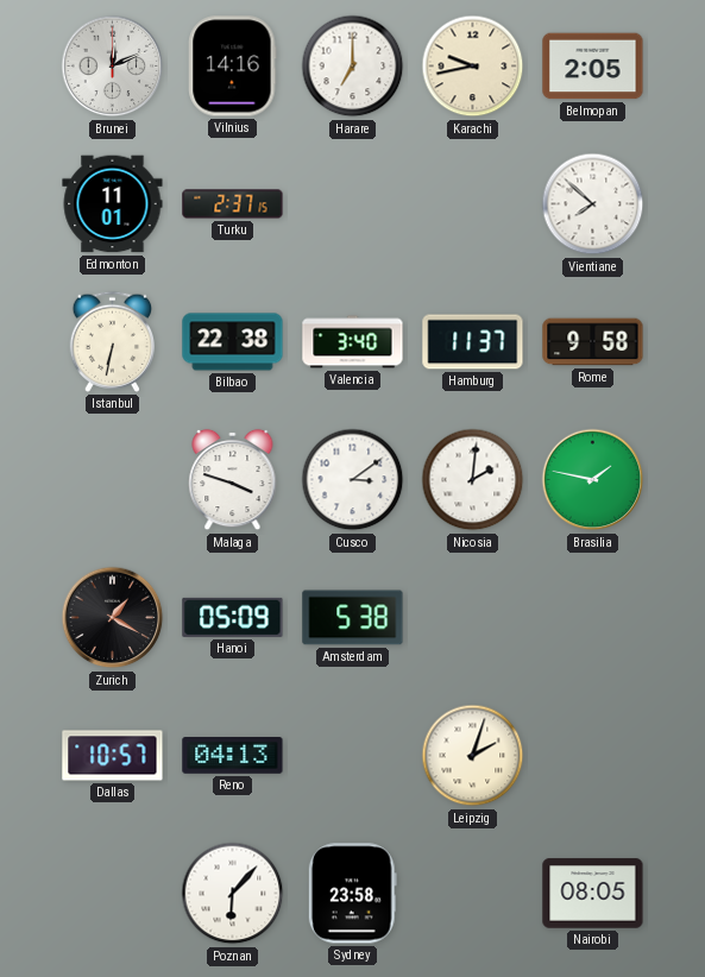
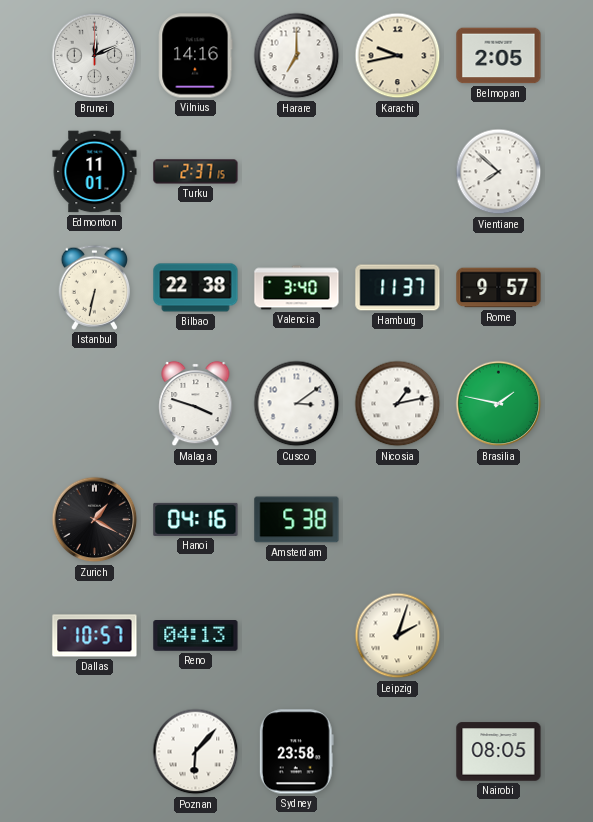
Rome: 9:58 -> 9:57
Nicosia: 2:01 -> 1:13
Hanoi: 05:09 -> 04:16
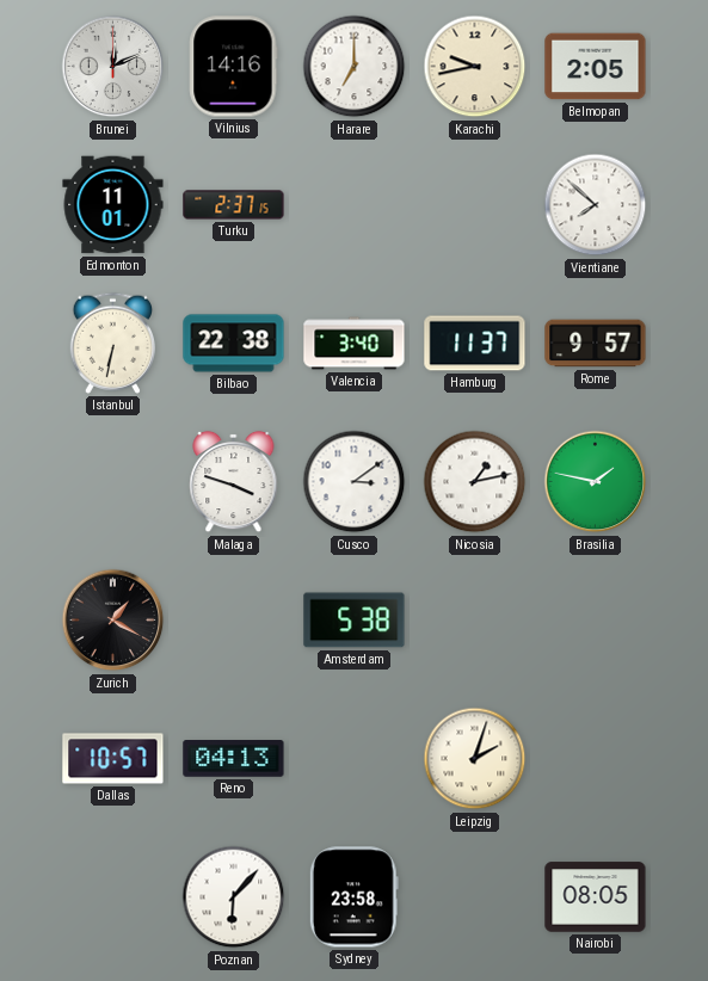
Hanoi: 04:16 -> none
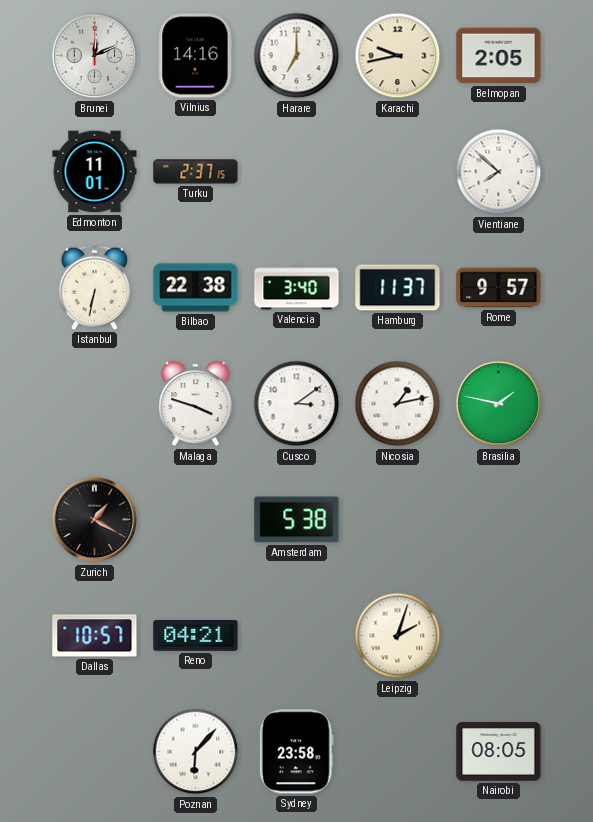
Reno: 04:13 -> 04:21
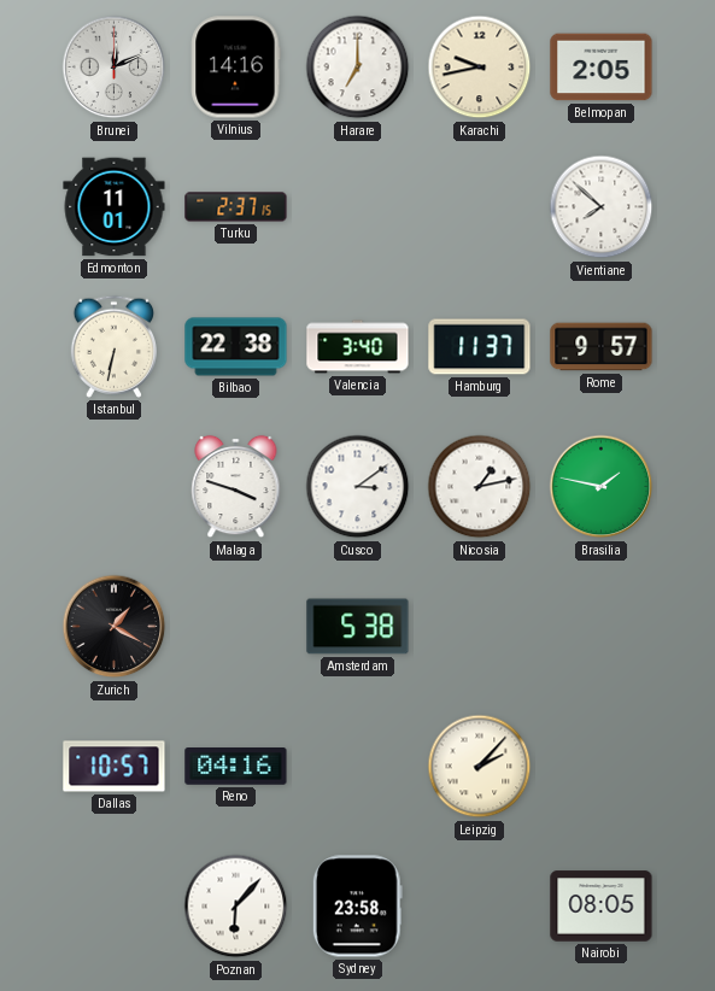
Reno: 04:21 -> 04:16
Leipzig: 2:03 -> 2:07
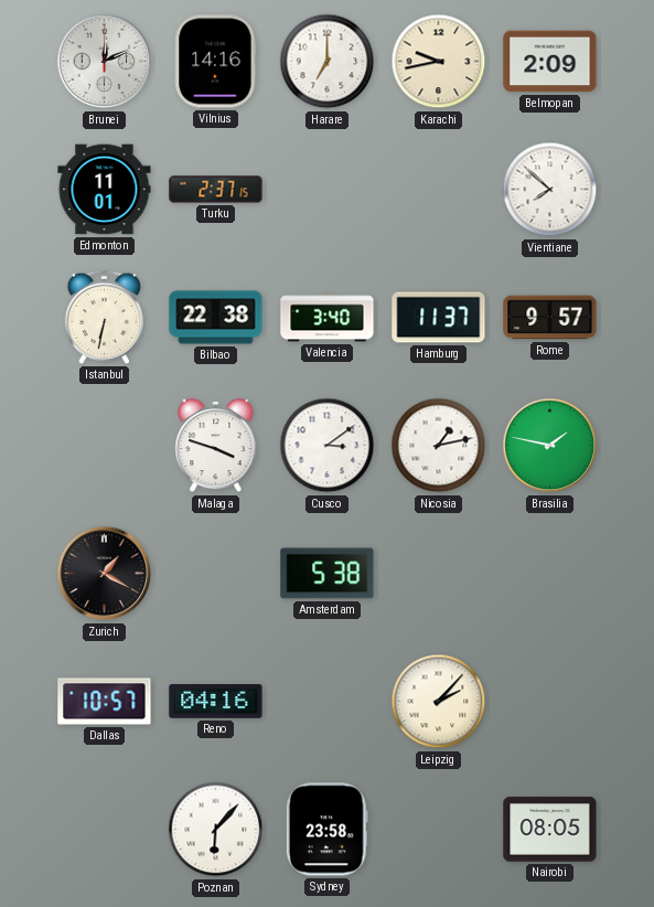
Belmopan: 2:05 -> 2:09
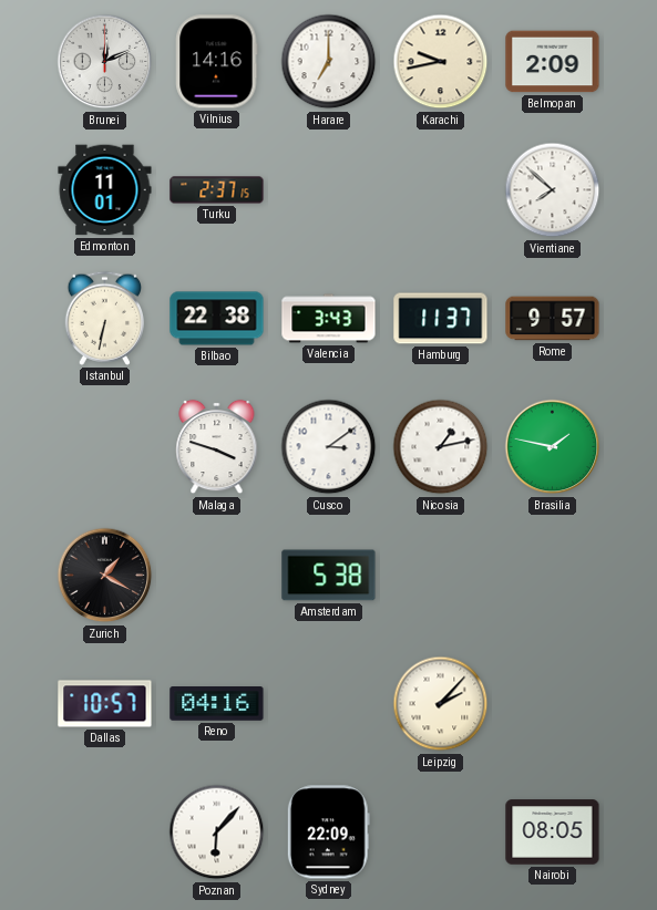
Valencia: 3:40 -> 3:43
Sydney: 23:58 -> 22:09
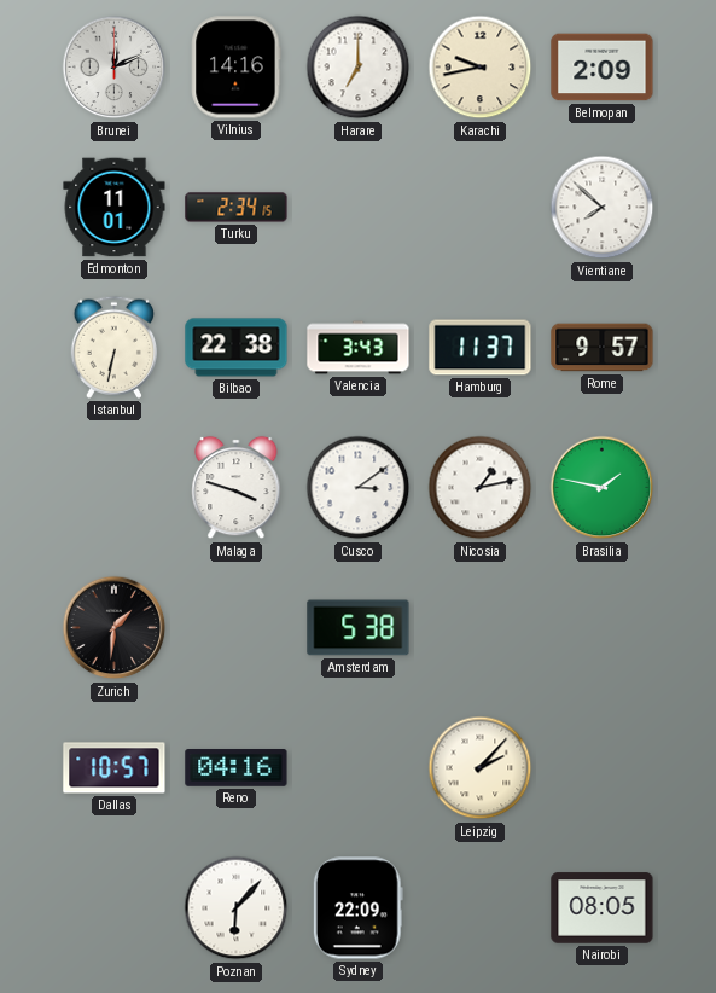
Turku: 2:37 -> 2:34
Zurich: 1:20 -> 1:31
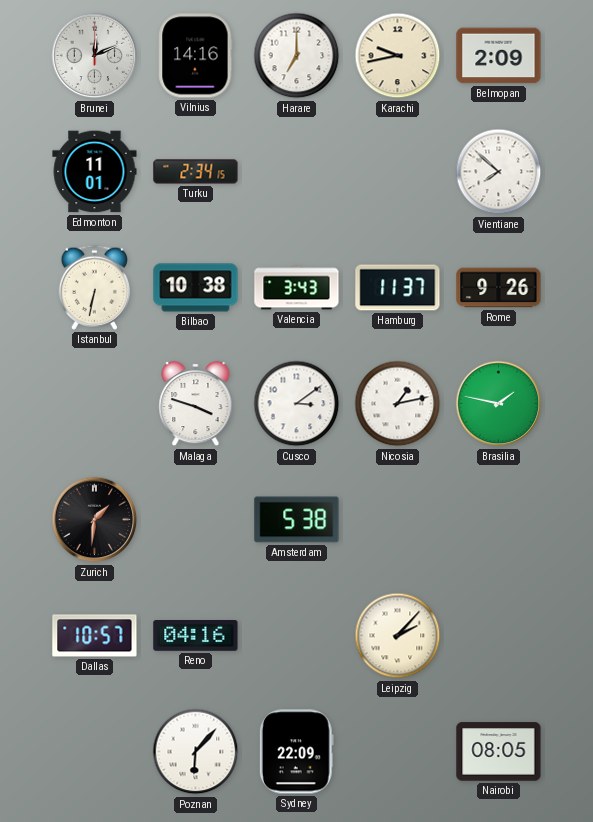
Bilbao: 22:38 -> 10:38
Rome: 9:57 -> 9:26
